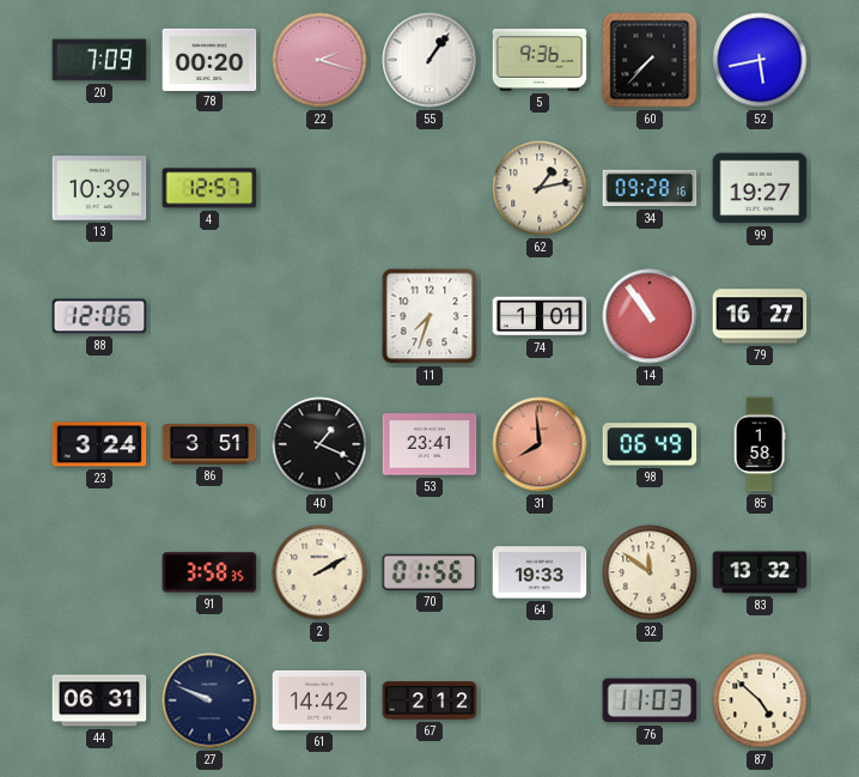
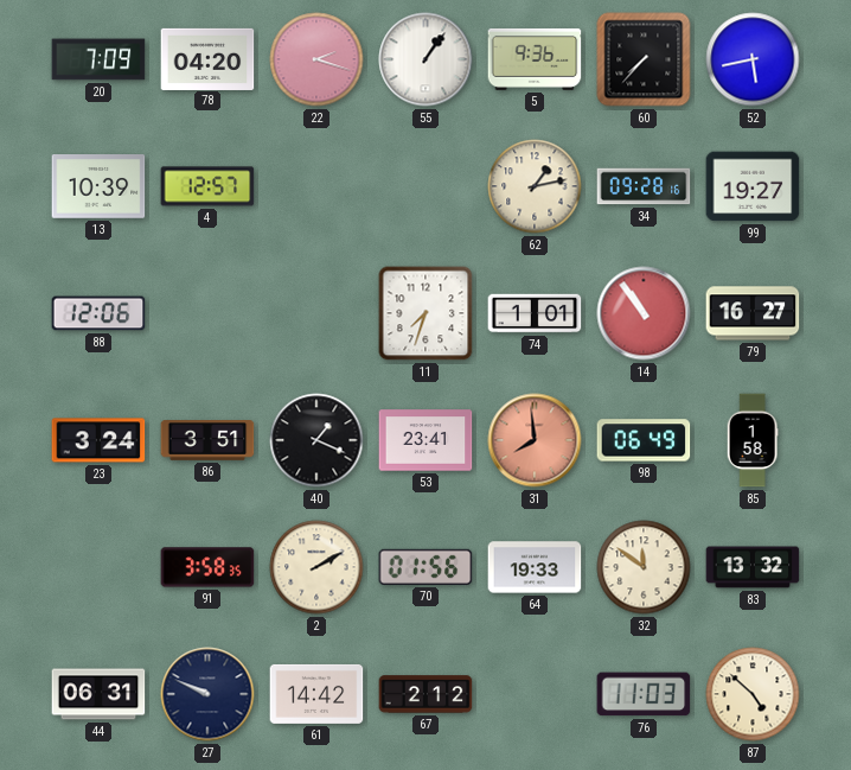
78: 00:20 -> 04:20
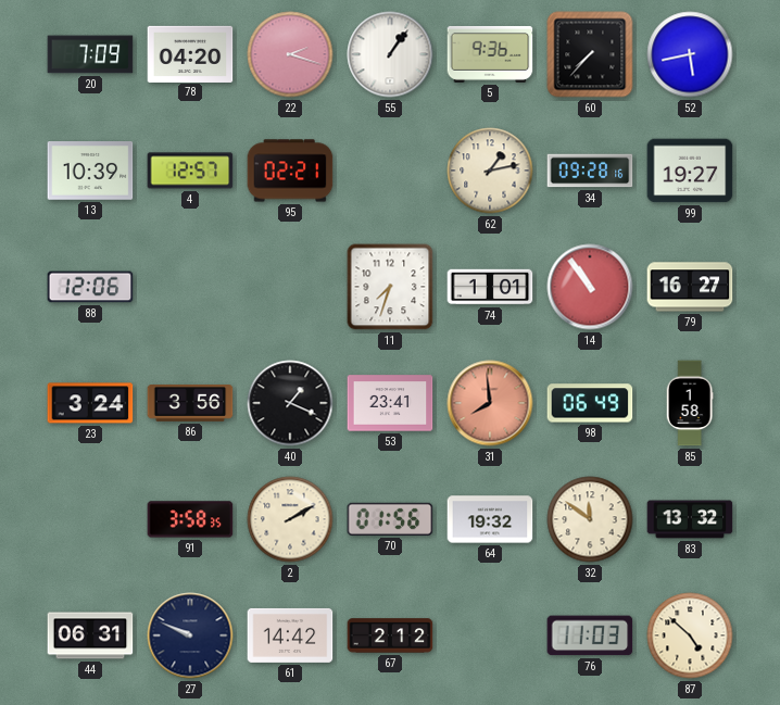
95: none -> 02:21
86: 3:51 -> 3:56
64: 19:33 -> 19:32
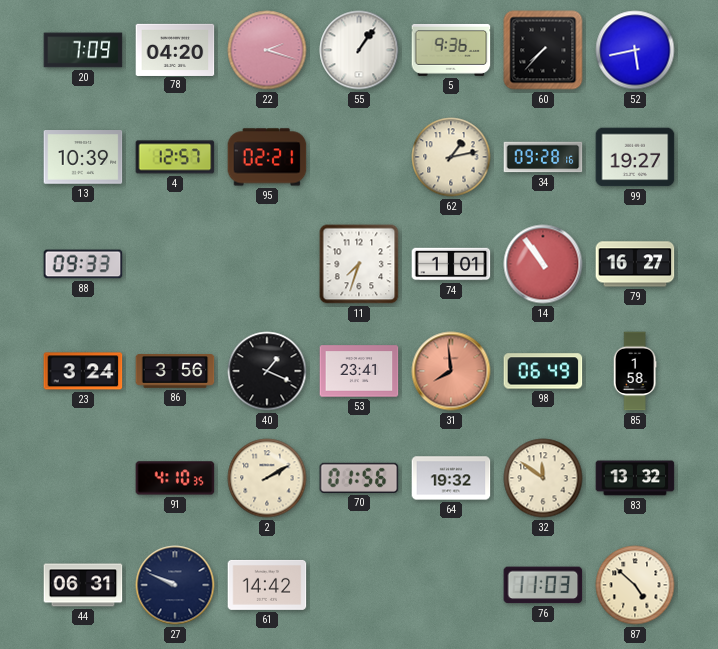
88: 12:06 -> 09:33
91: 3:58 -> 4:10
67: 2:12 -> none
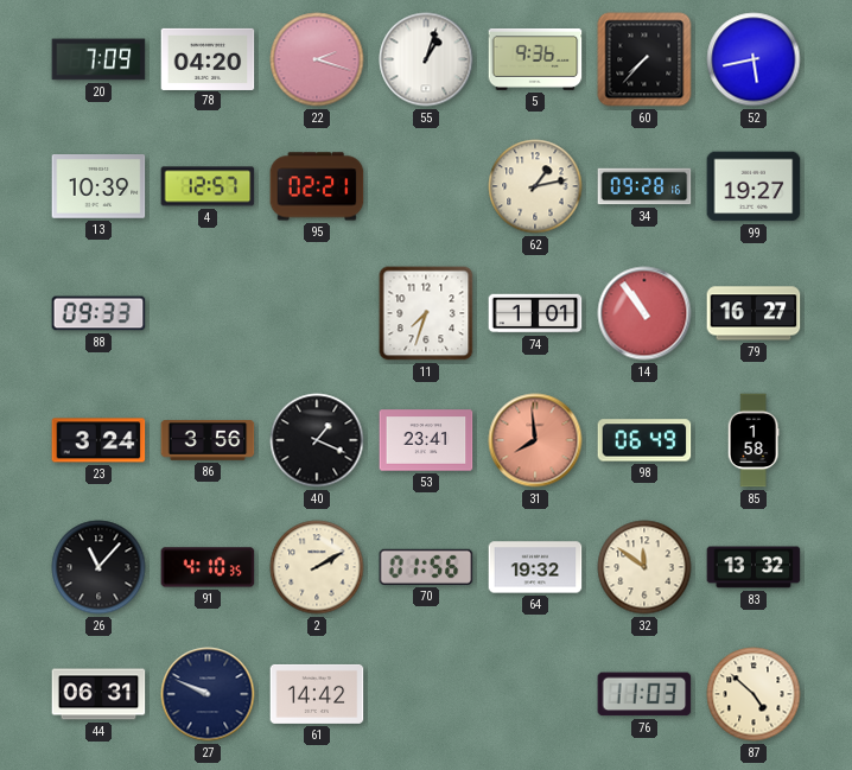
55: 1:06 -> 1:03
26: none -> 11:07
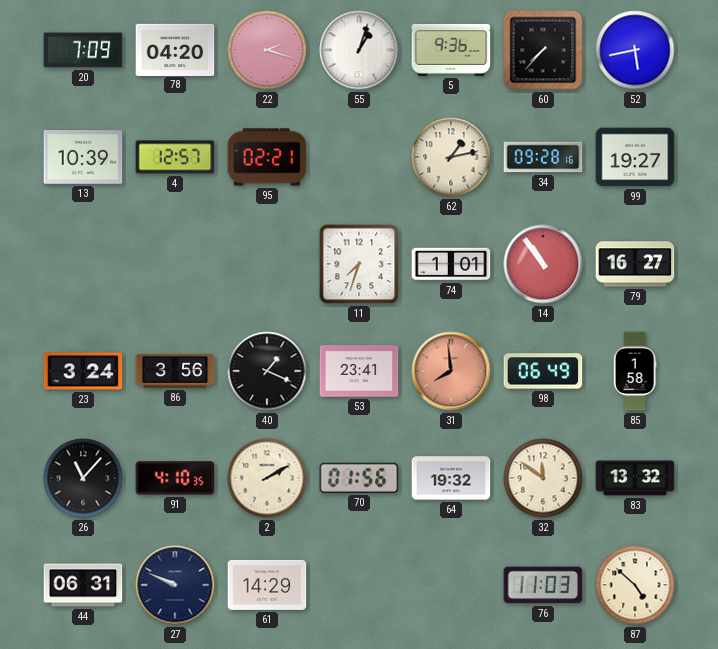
88: 09:33 -> none
61: 14:42 -> 14:29
